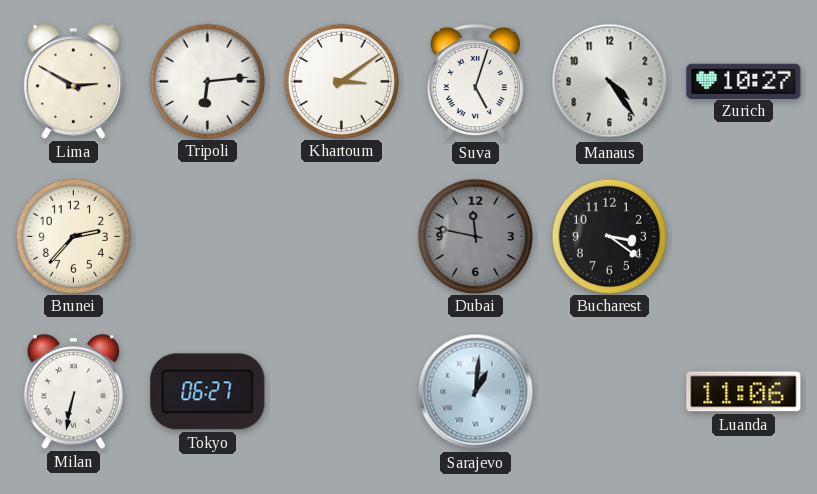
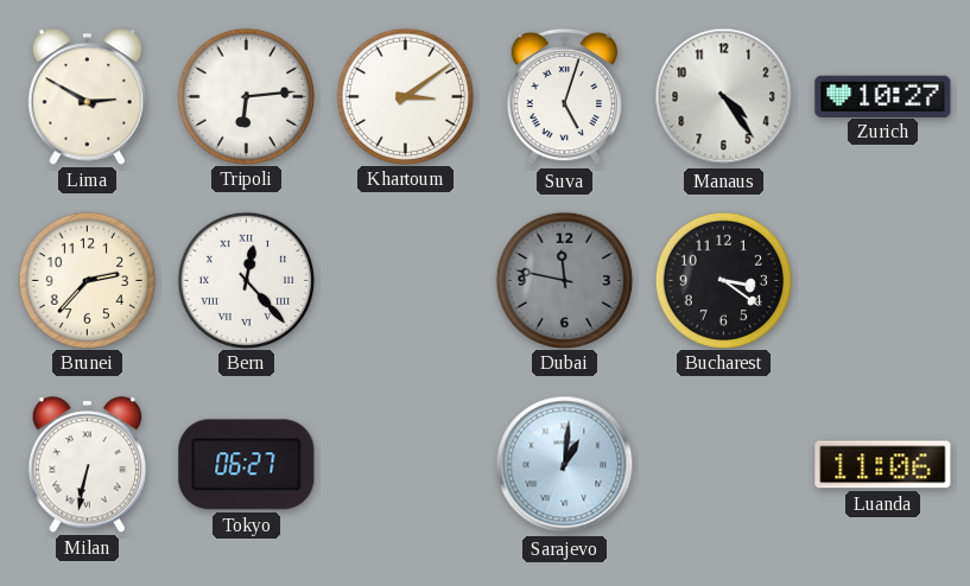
Bern: none -> 12:23
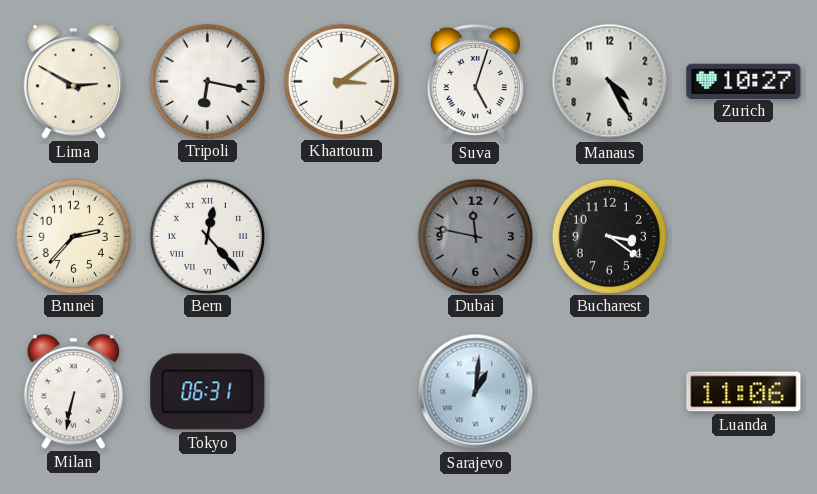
Tripoli: 6:14 -> 6:17
Manaus: 4:24 -> 4:25
Tokyo: 06:27 -> 06:31
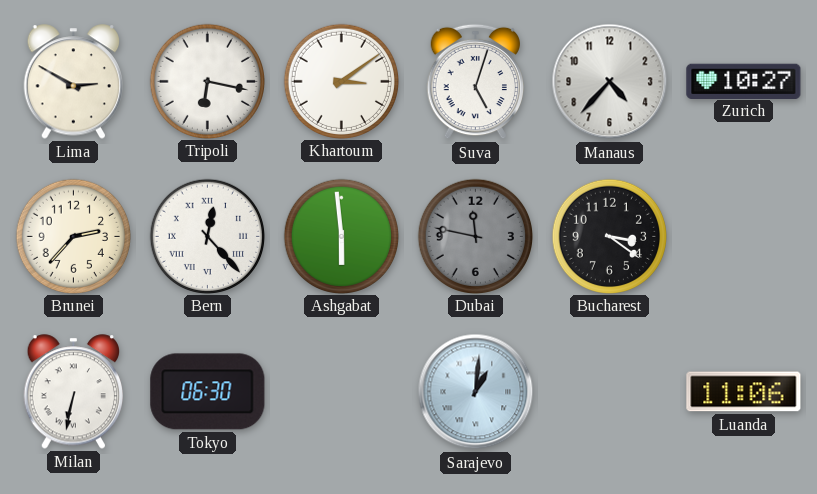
Manaus: 4:25 -> 4:37
Ashgabat: none -> 5:59
Tokyo: 06:31 -> 06:30
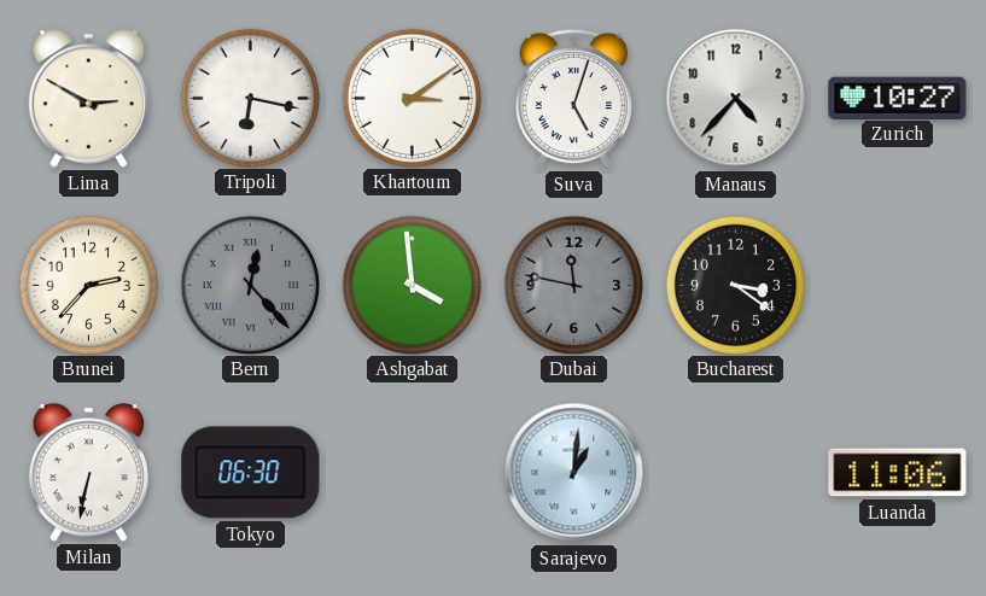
Bern dial: white -> grey
Ashgabat: 5:59 -> 3:59
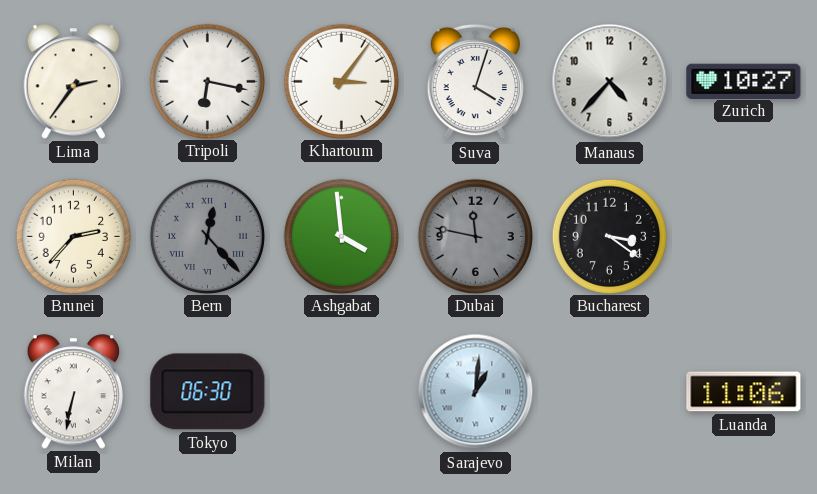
Lima: 2:50 -> 2:36
Khartoum: 3:09 -> 3:06
Suva: 5:03 -> 4:03
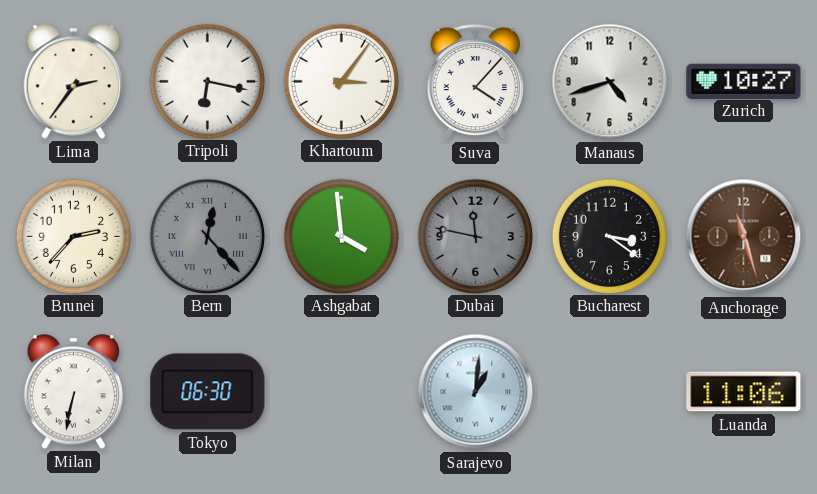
Suva: 4:03 -> 4:07
Manaus: 4:37 -> 4:42
Anchorage: none -> 11:27
